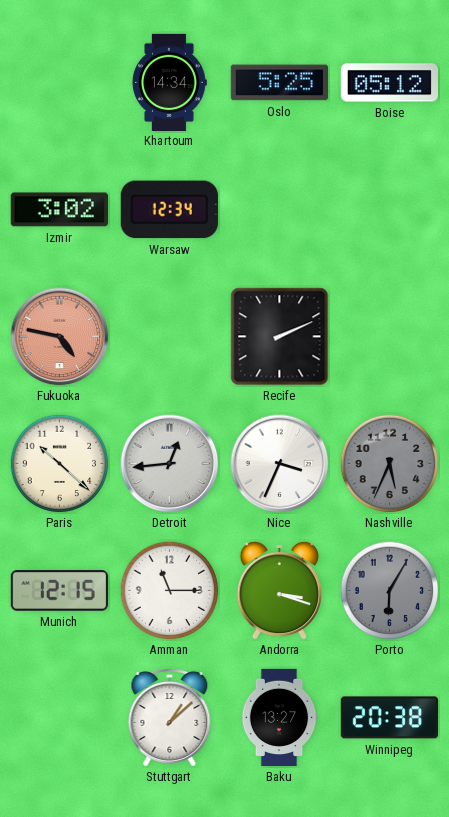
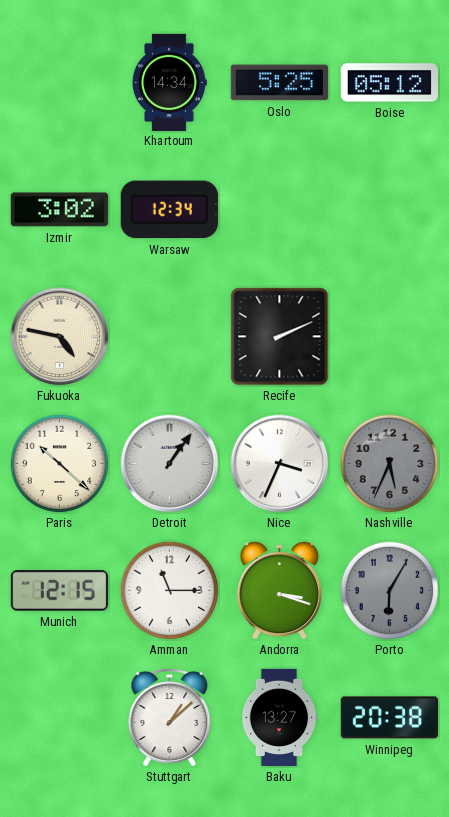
Fukuoka dial: salmon -> cream
Detroit: 12:44 -> 1:06
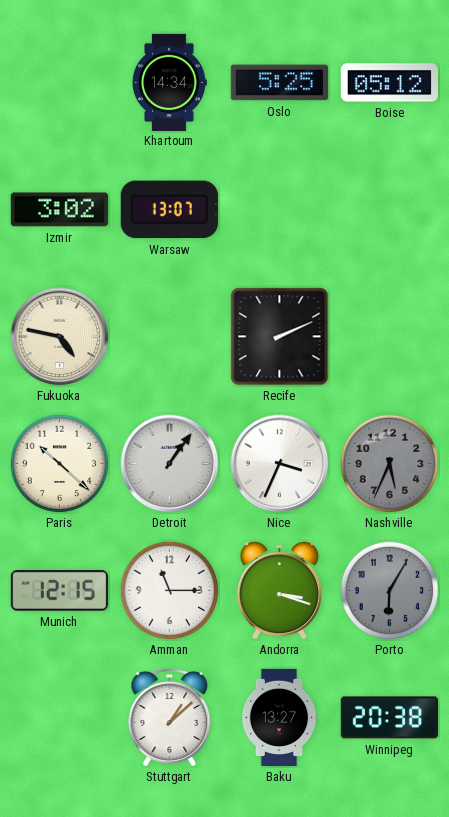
Warsaw: 12:34 -> 13:07
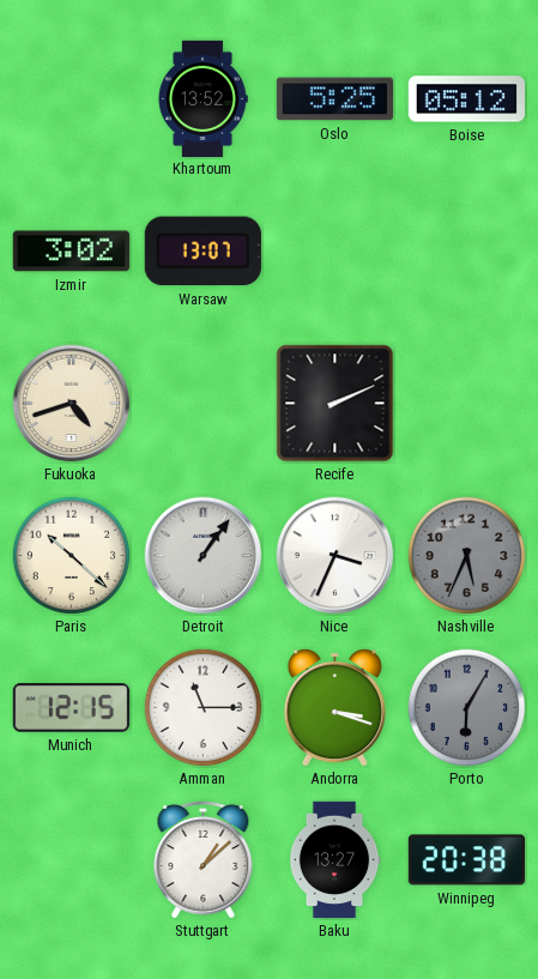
Khartoum: 14:34 -> 13:52
Fukuoka: 4:47 -> 4:42
